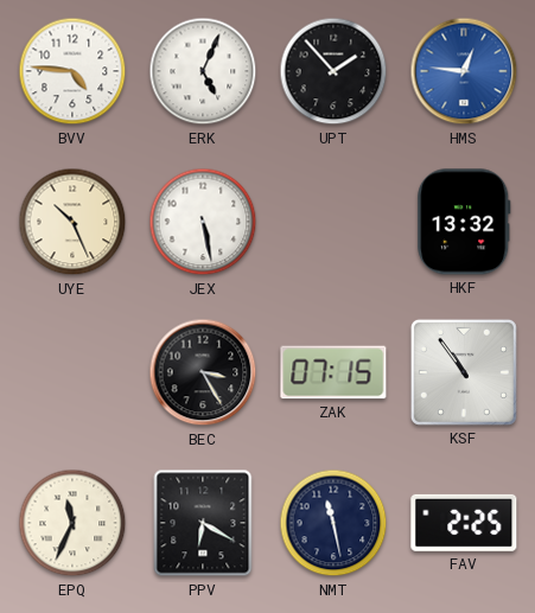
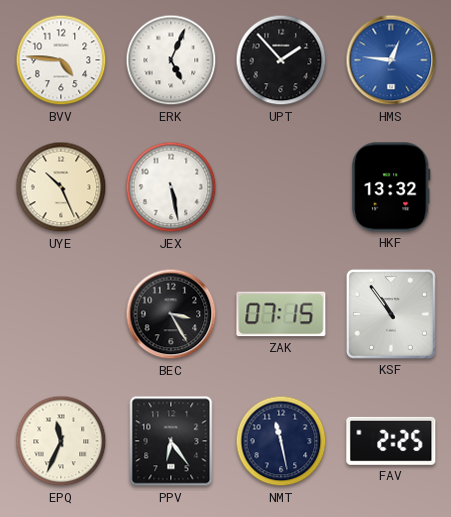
PPV: 6:20 -> 6:24
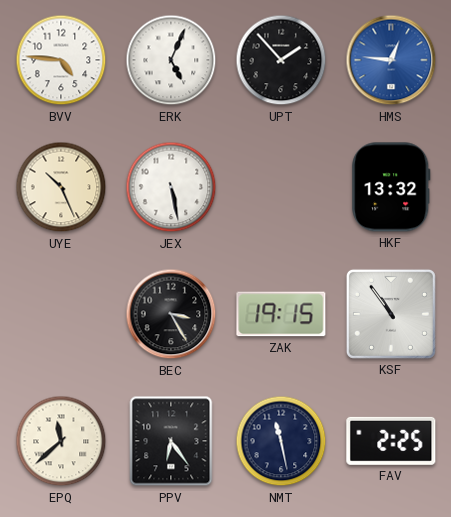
ZAK: 07:15 -> 19:15
EPQ: 11:34 -> 11:38
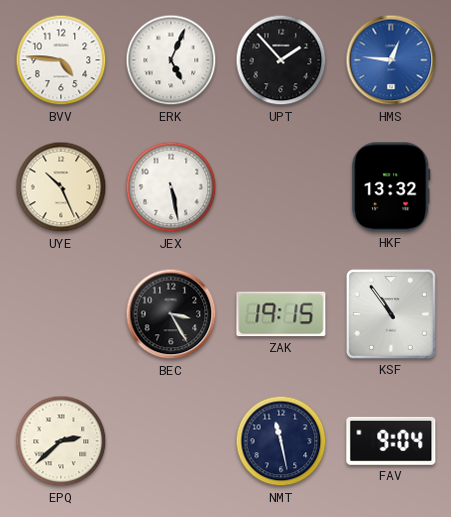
EPQ: 11:38 -> 2:38
PPV: 6:24 -> none
FAV: 2:25 -> 9:04
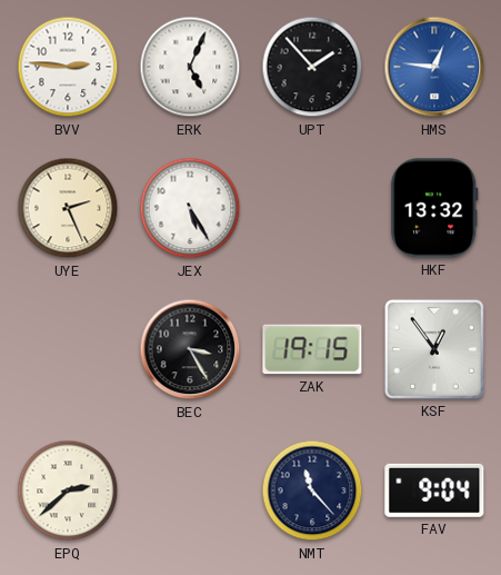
BVV: 4:46 -> 2:46
UYE: 10:26 -> 2:26
JEX: 5:28 -> 5:25
KSF: 10:54 -> 12:54
NMT: 11:28 -> 11:23
